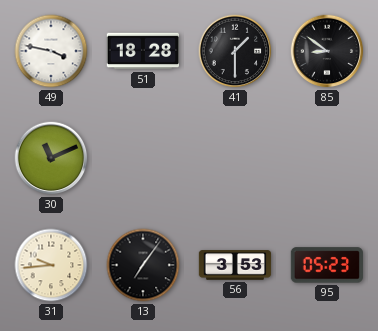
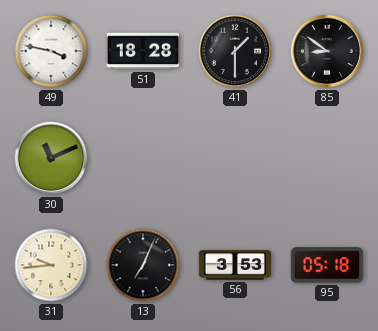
13: 7:06 -> 7:04
95: 05:23 -> 05:18
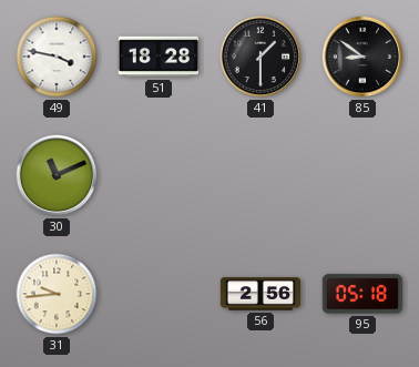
13: 7:04 -> none
56: 3:53 -> 2:56
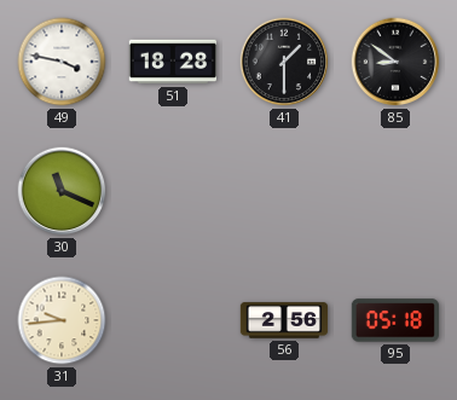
30: 11:11 -> 11:19
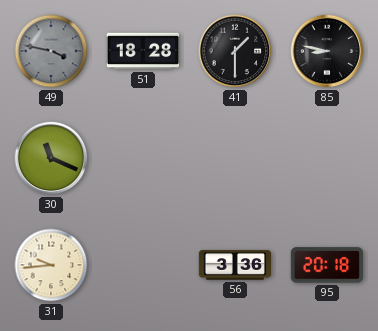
49 dial: white -> grey
85: 8:51 -> 8:47
56: 2:56 -> 3:36
95: 05:18 -> 20:18
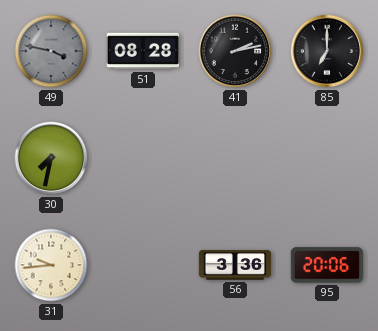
51: 18:28 -> 08:28
41: 1:30 -> 2:13
85: 8:47 -> 7:00
30: 11:19 -> 7:32
95: 20:18 -> 20:06
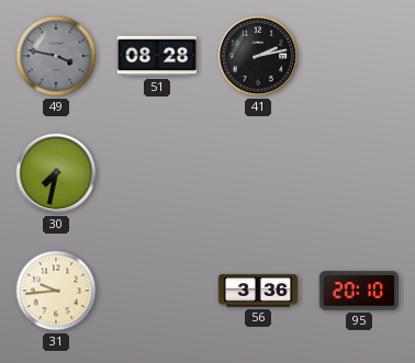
85: 7:00 -> none
95: 20:06 -> 20:10
